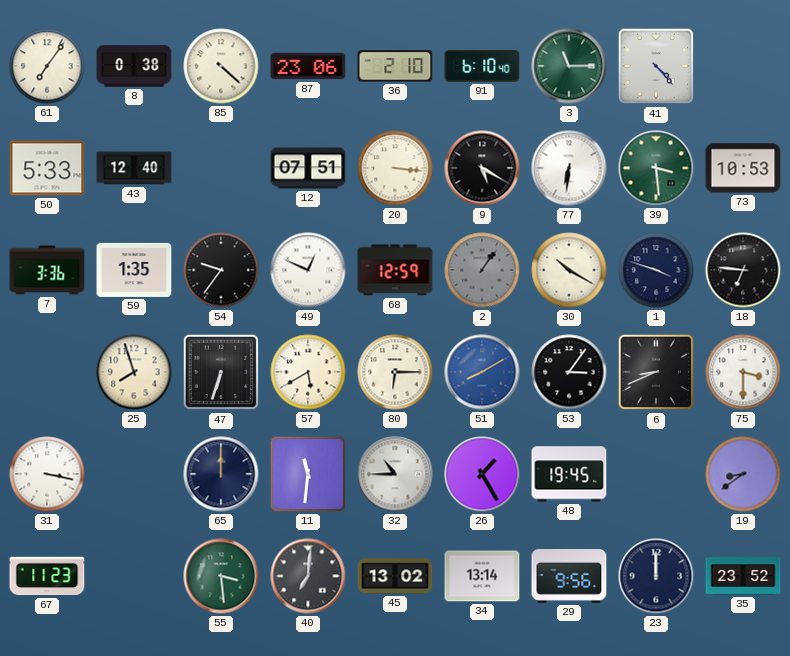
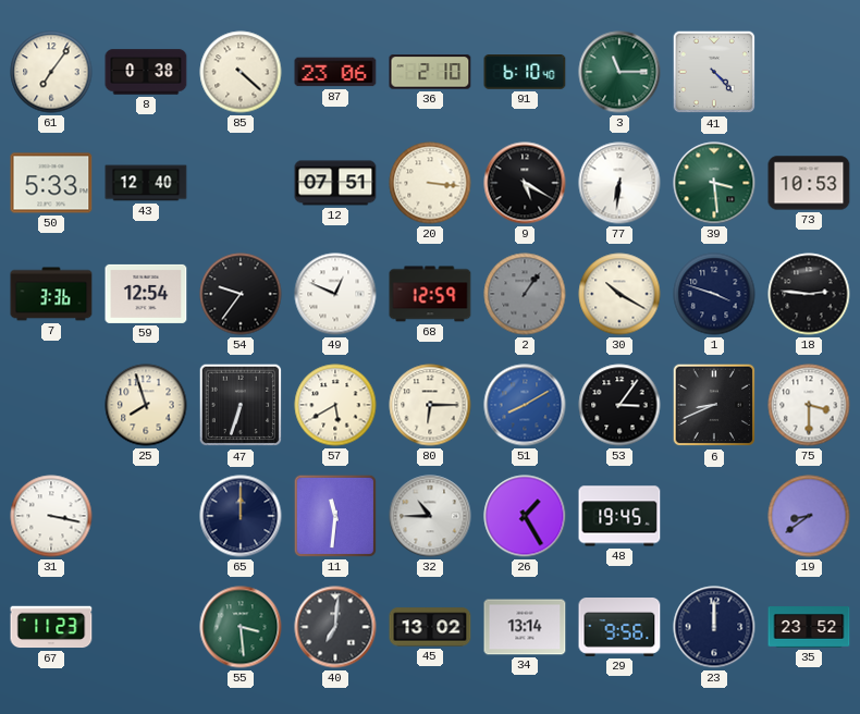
59: 1:35 -> 12:54
18: 6:46 -> 2:46
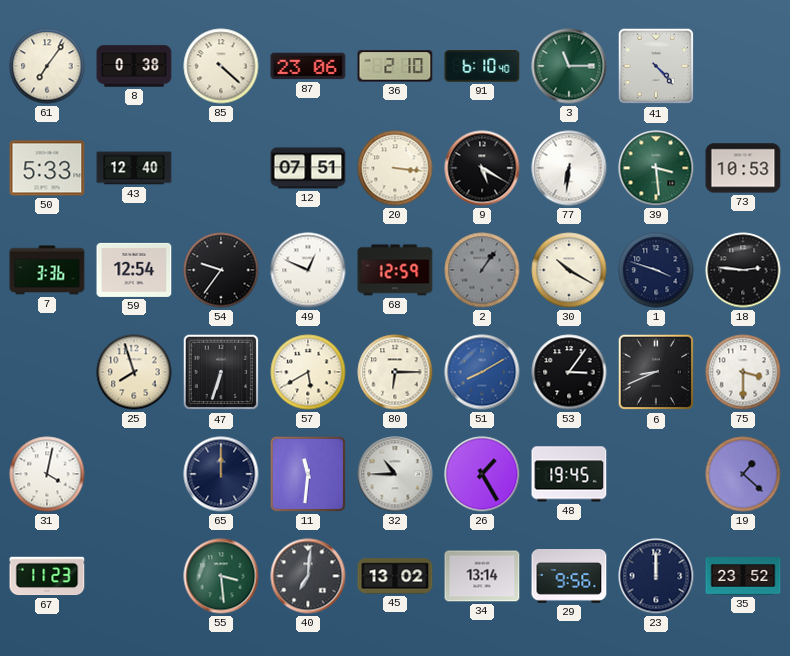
31: 3:17 -> 4:02
19: 8:39 -> 1:22
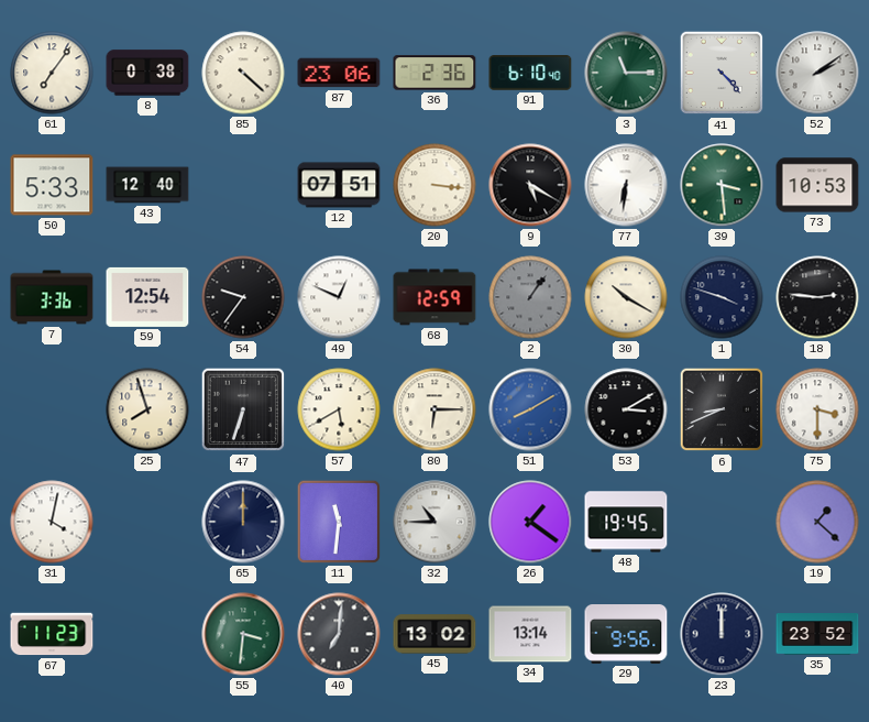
36: 2:10 -> 2:36
52: none -> 2:09
53: 3:06 -> 3:10
26: 1:25 -> 1:21
55: 3:29 -> 3:31
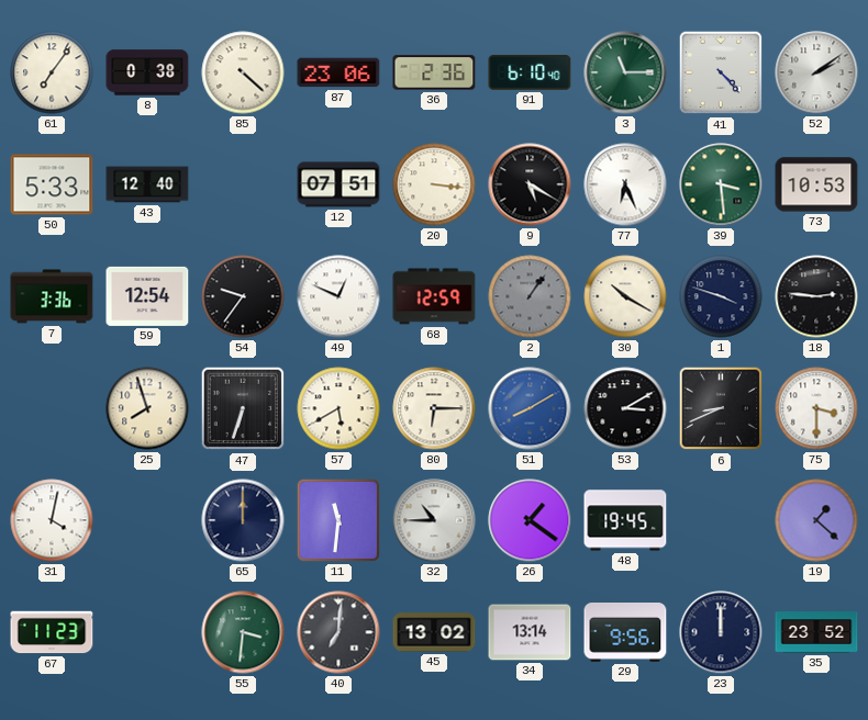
77: 6:31 -> 6:26
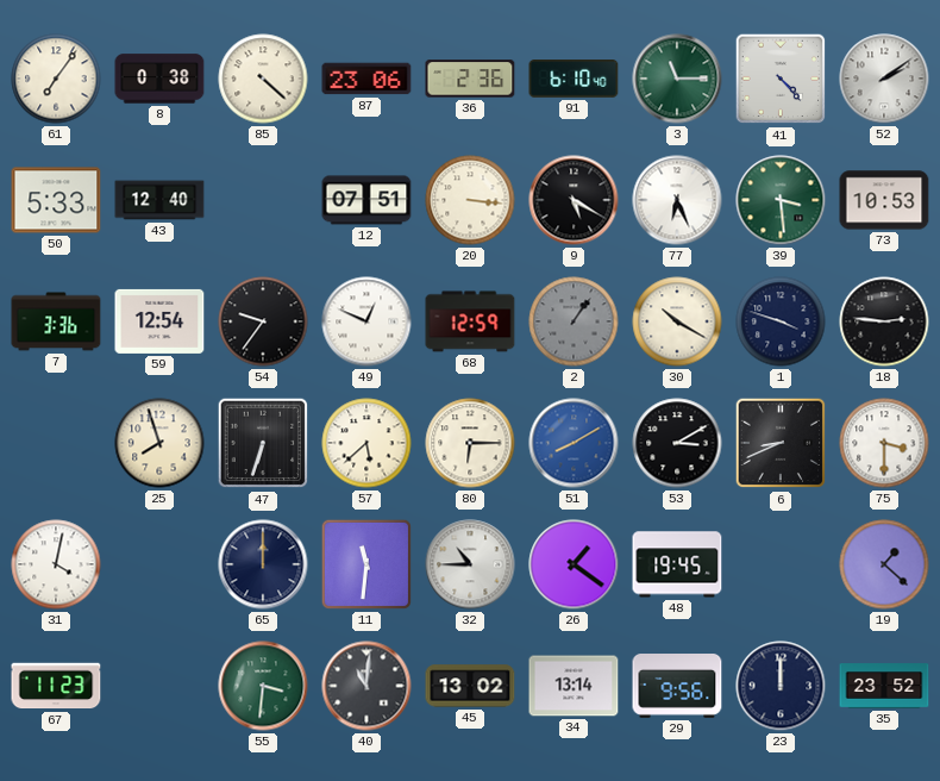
57: 5:40 -> 5:38
40: 7:01 -> 11:01
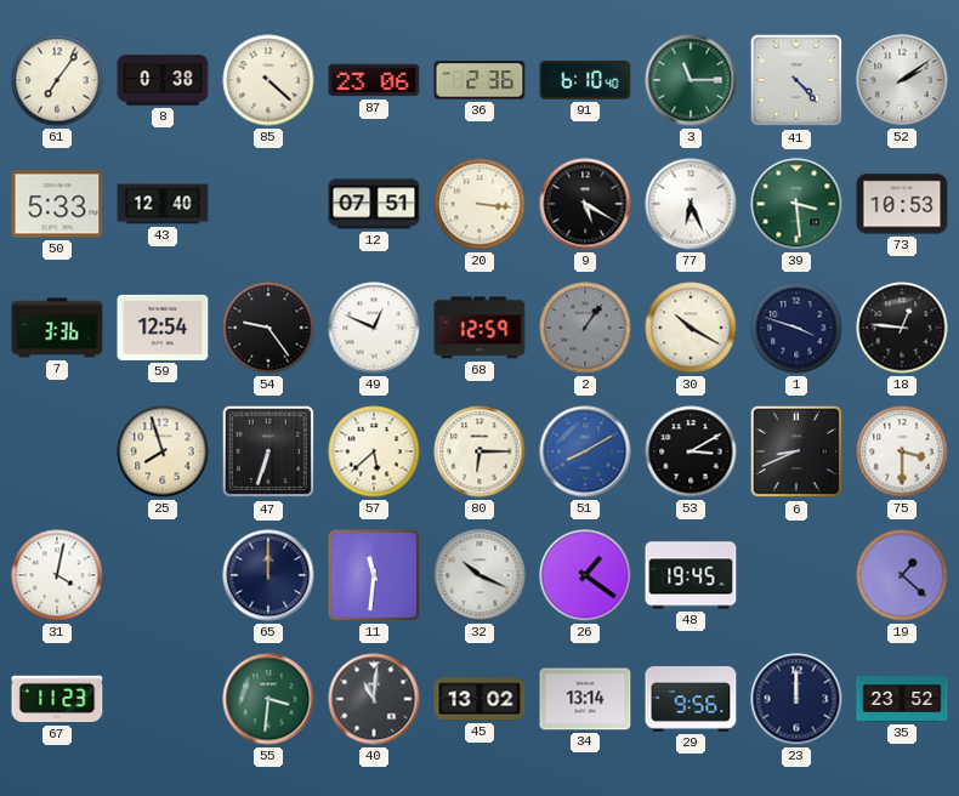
54: 9:36 -> 9:24
18: 2:46 -> 12:46
32: 10:45 -> 10:19
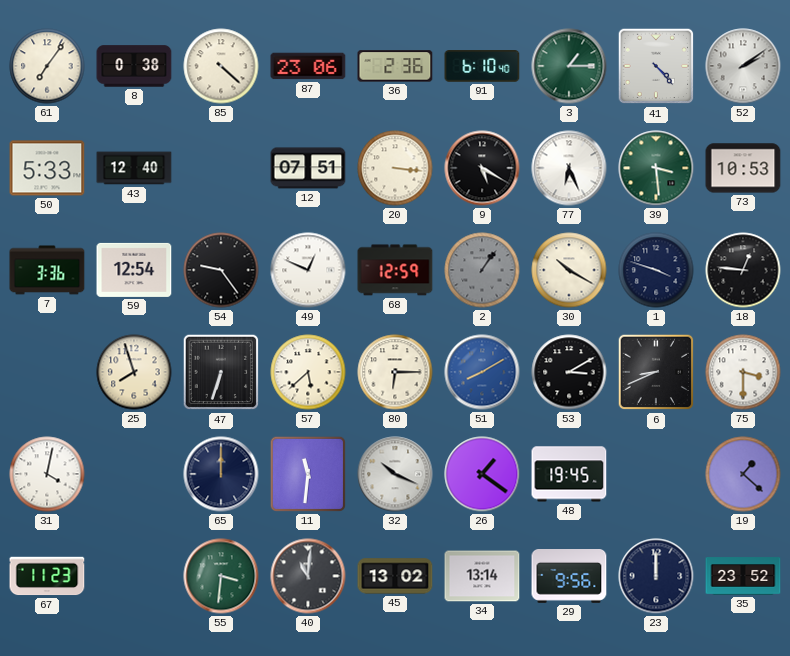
3: 11:15 -> 1:15
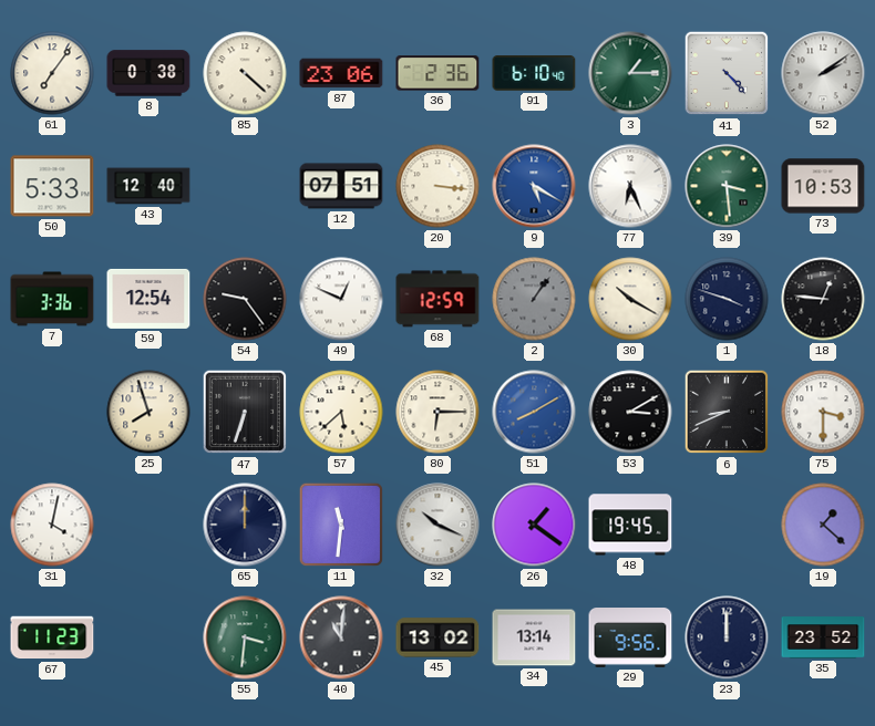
9 dial: black -> blue
